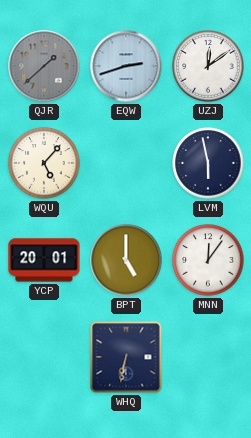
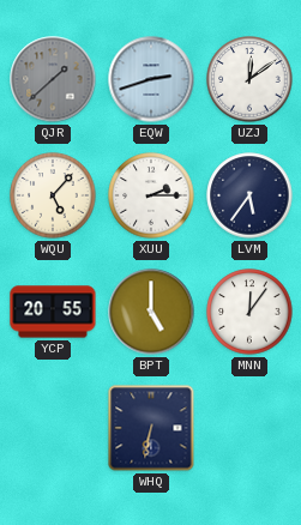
XUU: none -> 2:15
LVM: 5:58 -> 5:36
YCP: 20:01 -> 20:55
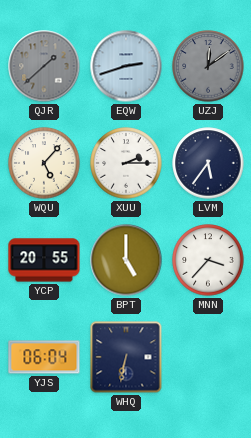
UZJ dial: white -> grey
MNN: 12:06 -> 3:37
YJS: none -> 06:04
